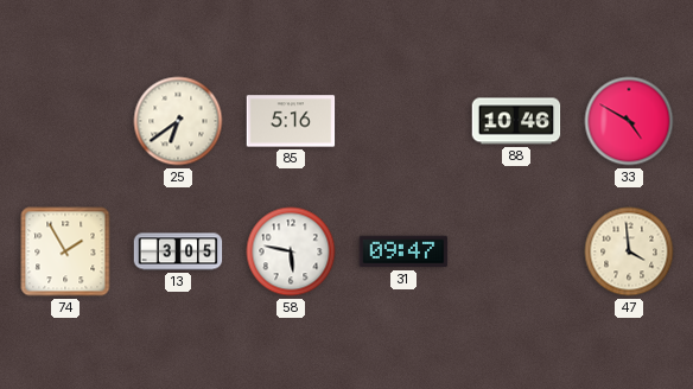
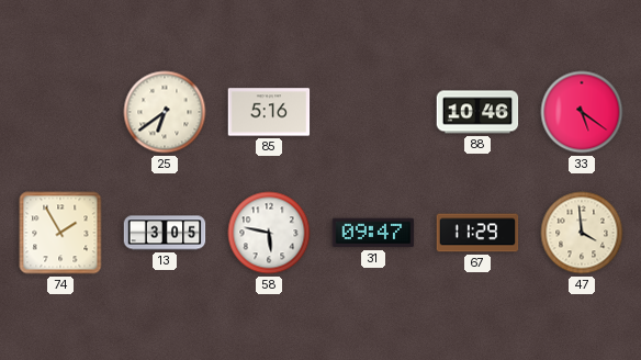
33: 4:50 -> 5:21
67: none -> 11:29
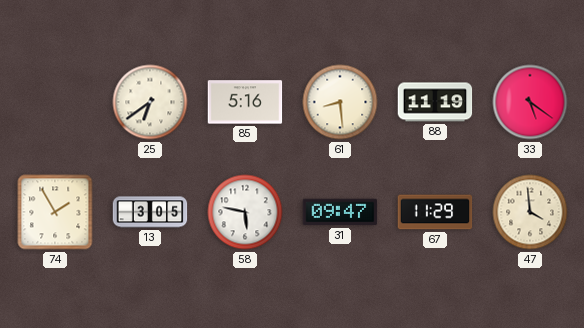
61: none -> 8:29
88: 10:46 -> 11:19
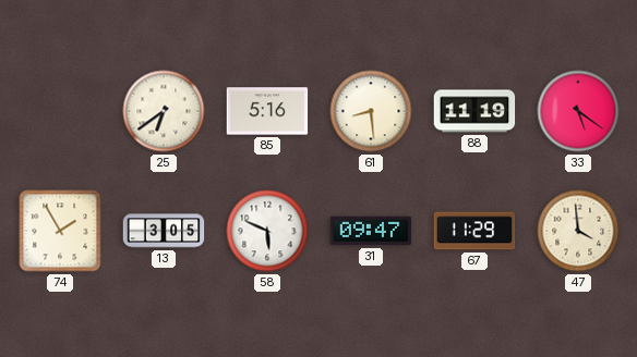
58: 5:47 -> 5:49
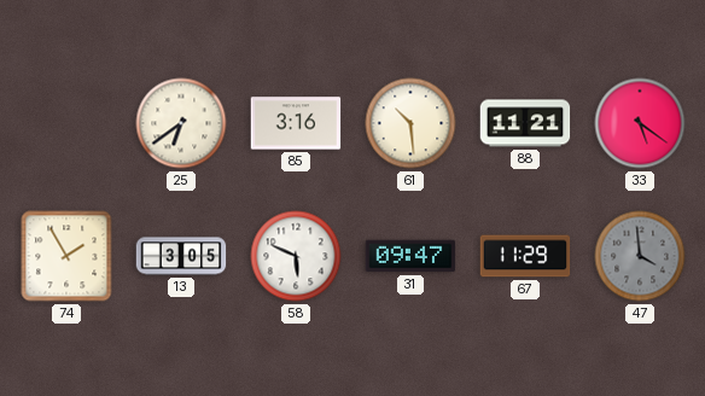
85: 5:16 -> 3:16
61: 8:29 -> 10:29
88: 11:19 -> 11:21
47 dial: cream -> grey
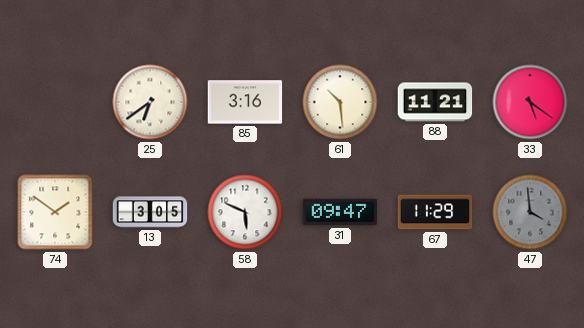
74: 1:55 -> 1:51
